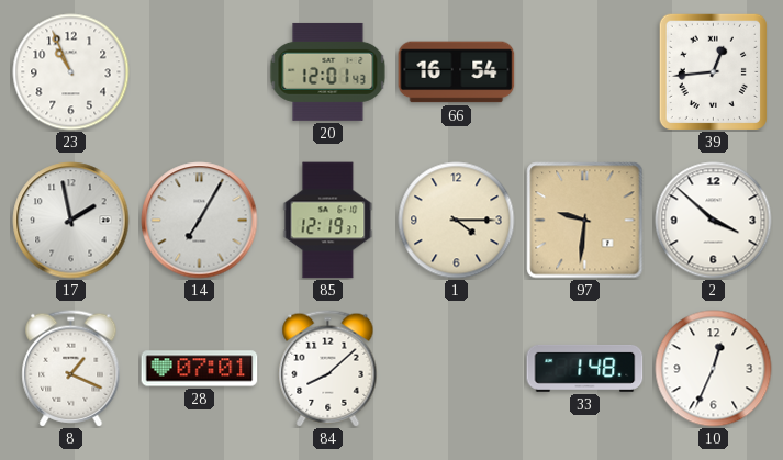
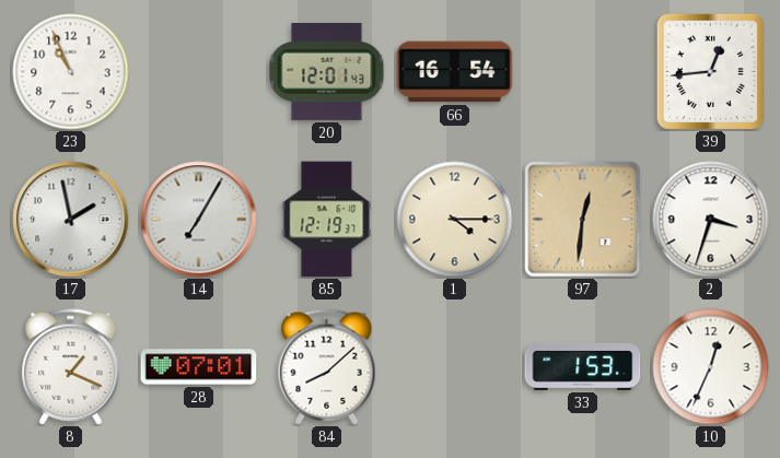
97: 9:31 -> 12:31
2: 3:52 -> 3:33
33: 1:48 -> 1:53
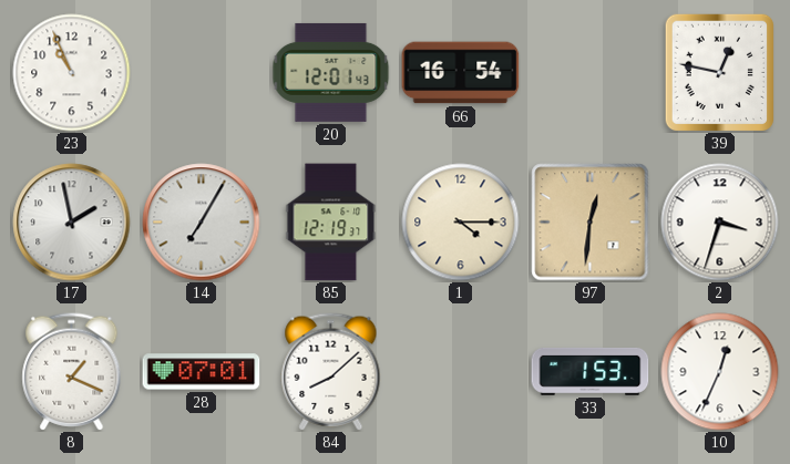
39: 12:44 -> 12:47
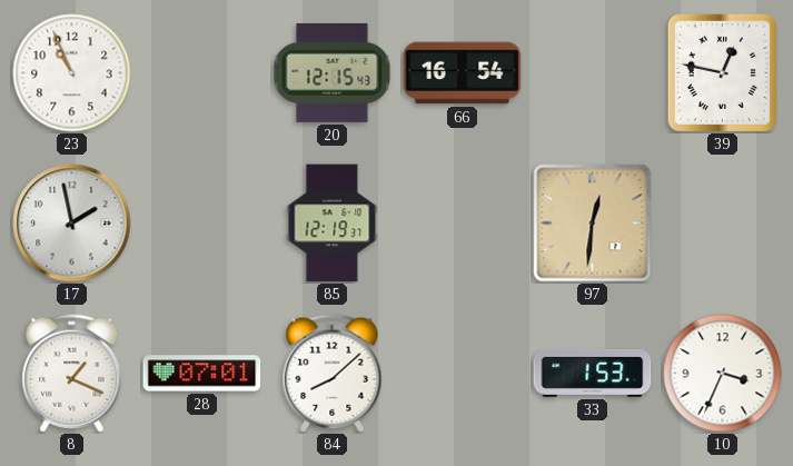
20: 12:01 -> 12:15
14: 7:05 -> none
1: 4:15 -> none
2: 3:33 -> none
10: 12:34 -> 3:34
